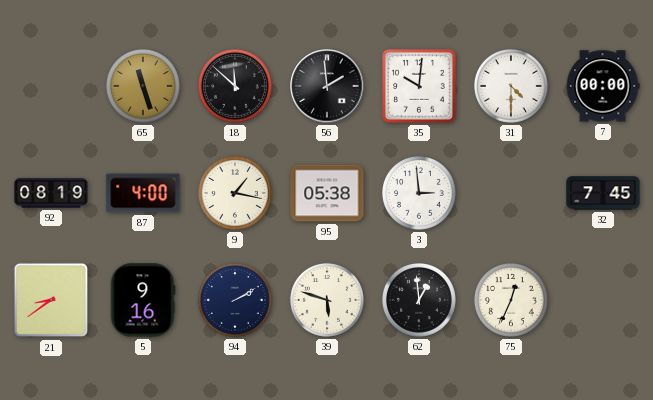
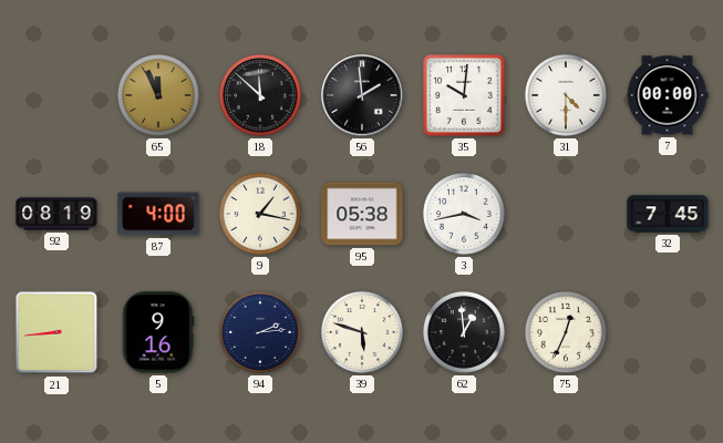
65: 11:27 -> 11:56
3: 2:59 -> 3:43
21: 8:39 -> 8:44
94: 2:10 -> 2:14
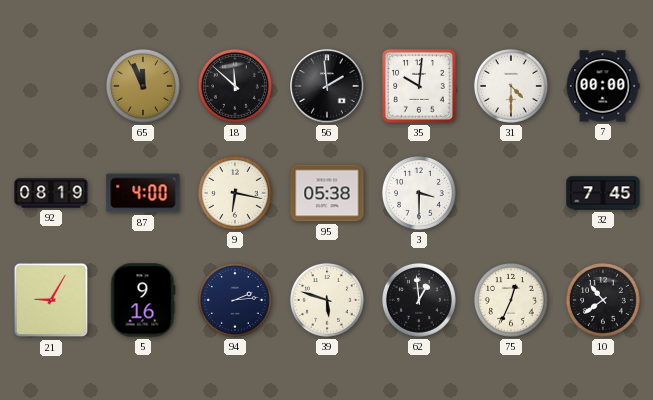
9: 1:17 -> 6:17
3: 3:43 -> 3:30
21: 8:44 -> 9:05
10: none -> 10:39
